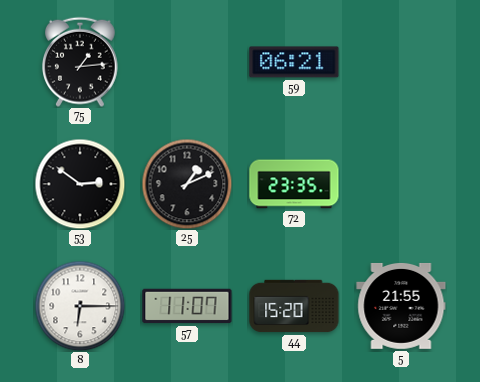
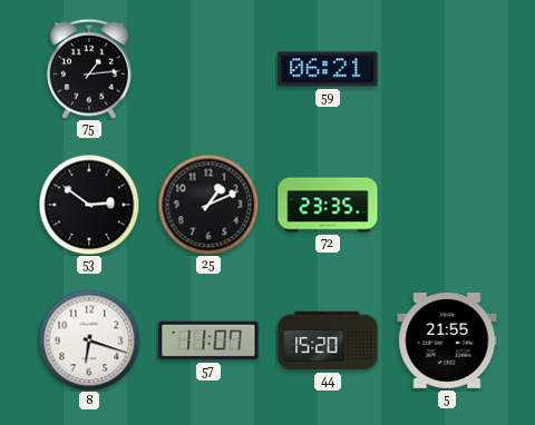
8: 6:15 -> 6:18
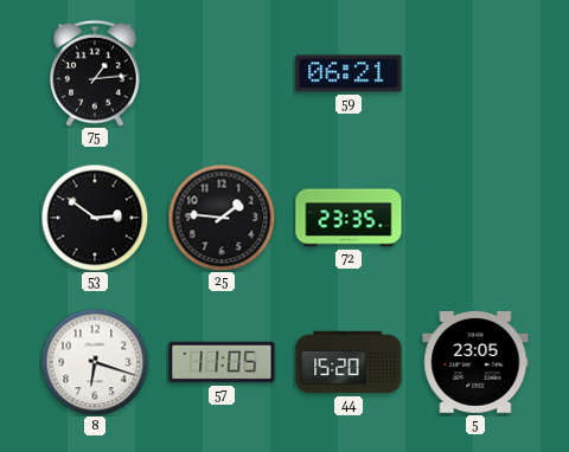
25: 1:11 -> 1:46
57: 11:07 -> 11:05
5: 21:55 -> 23:05
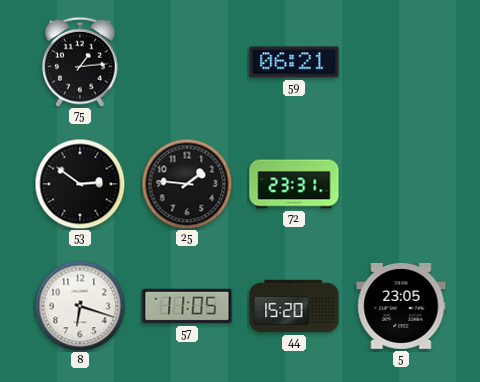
72: 23:35 -> 23:31
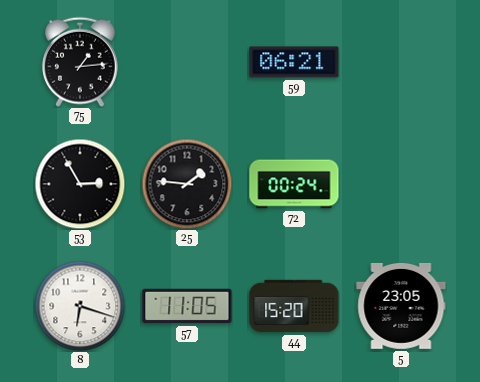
53: 2:51 -> 2:55
72: 23:31 -> 00:24
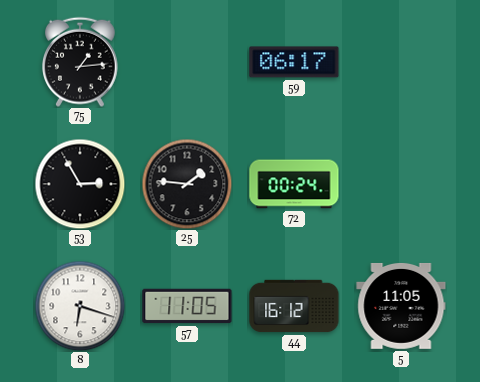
59: 06:21 -> 06:17
44: 15:20 -> 16:12
5: 23:05 -> 11:05
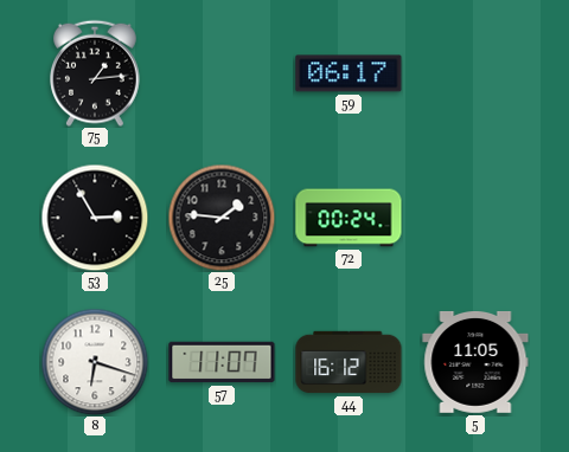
57: 11:05 -> 11:07
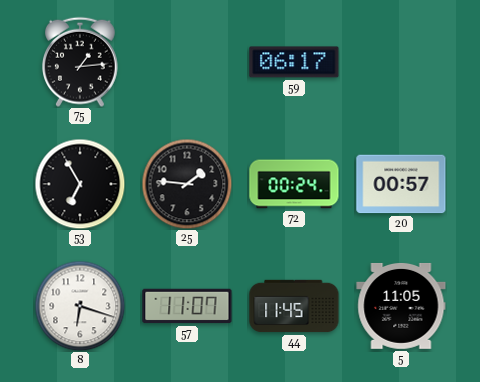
53: 2:55 -> 6:55
20: none -> 00:57
44: 16:12 -> 11:45
